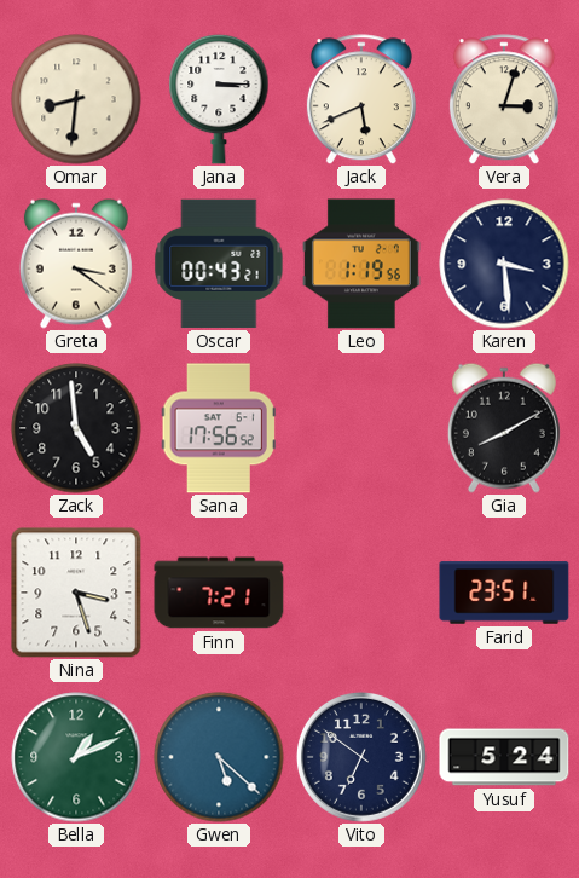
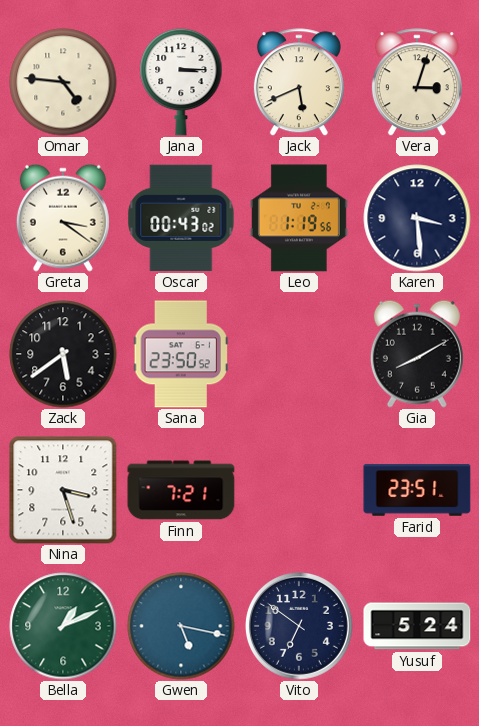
Omar: 8:31 -> 4:46
Oscar: 00:43:21 -> 00:43:02
Zack: 4:59 -> 5:39
Sana: 17:56 -> 23:50
Gwen: 5:22 -> 5:17
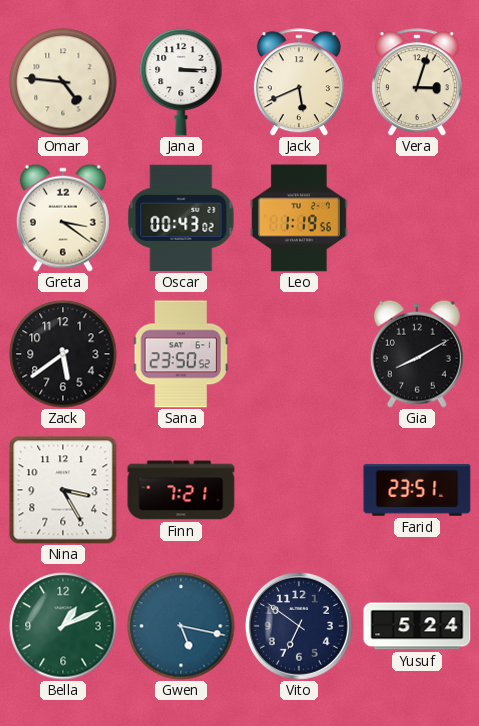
Karen: 3:29 -> none
Nina: 3:27 -> 3:25
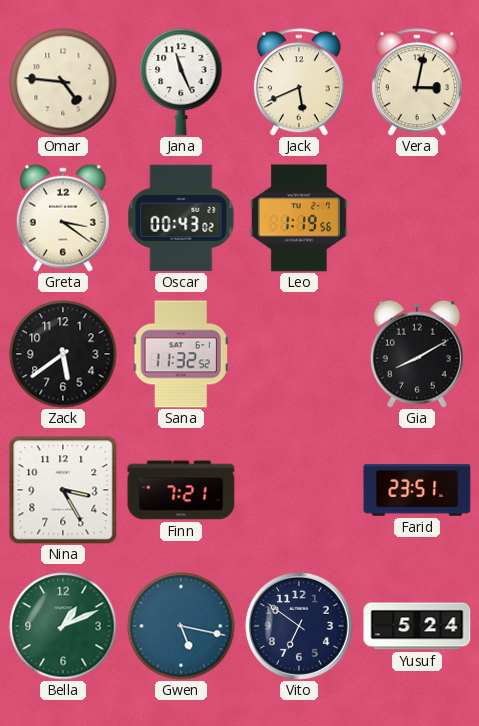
Jana: 3:15 -> 11:26
Vera: 3:03 -> 3:02
Sana: 23:50 -> 11:32
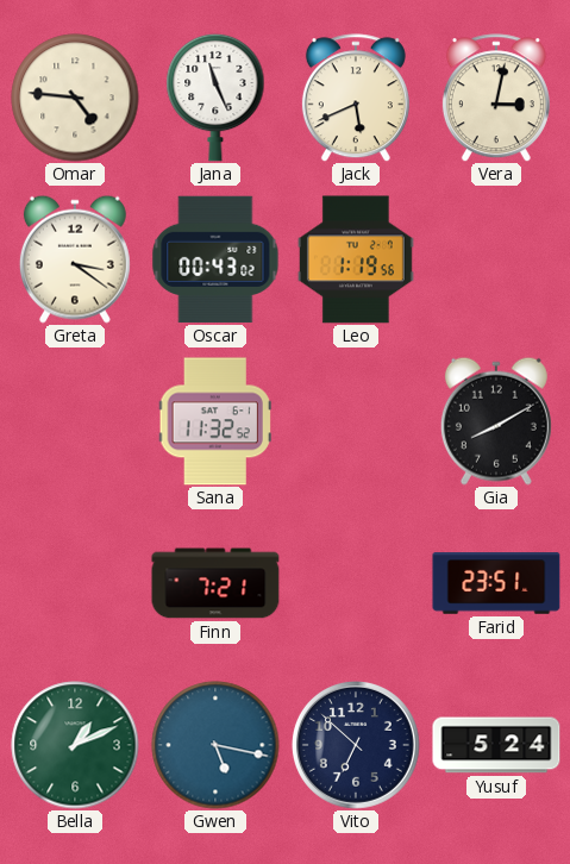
Zack: 5:39 -> none
Nina: 3:25 -> none
Vito: 6:51 -> 6:52
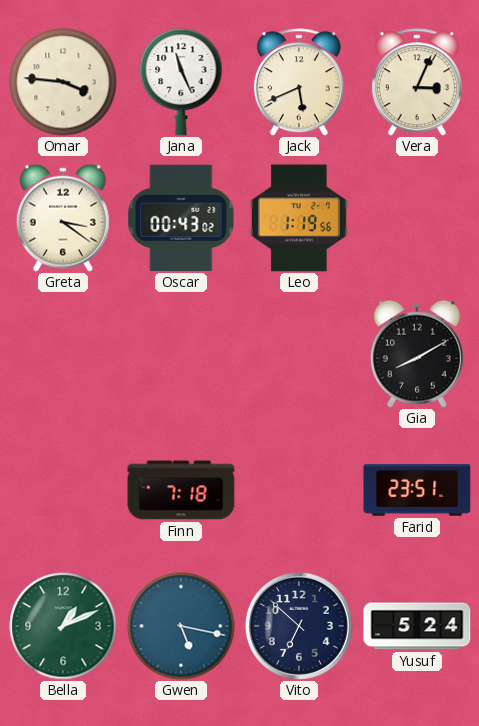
Omar: 4:46 -> 3:46
Vera: 3:02 -> 3:04
Sana: 11:32 -> none
Finn: 7:21 -> 7:18
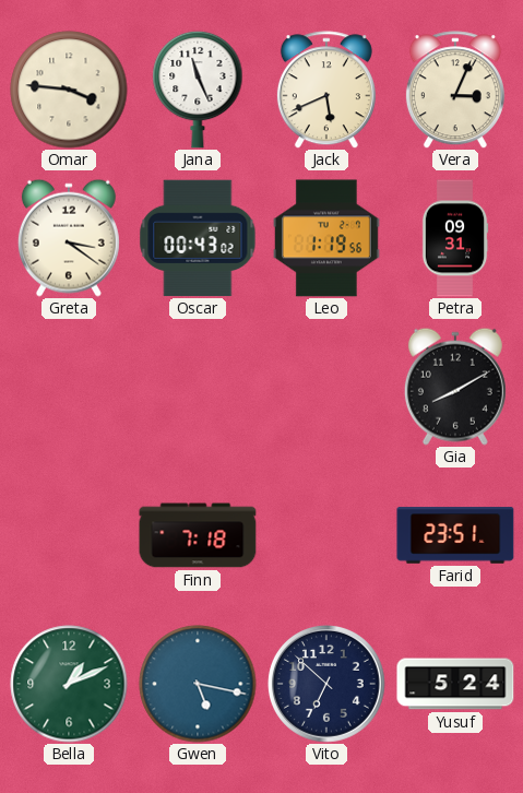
Petra: none -> 09:31
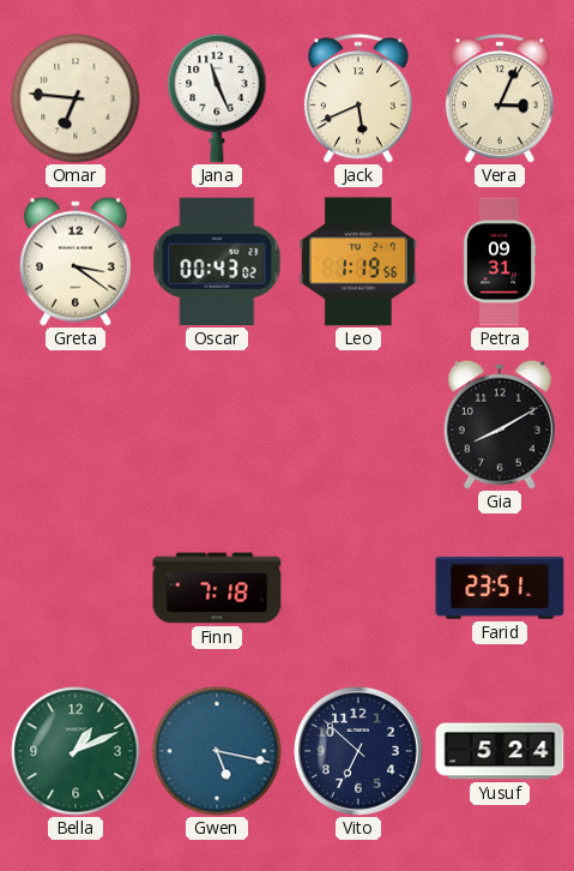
Omar: 3:46 -> 6:46
